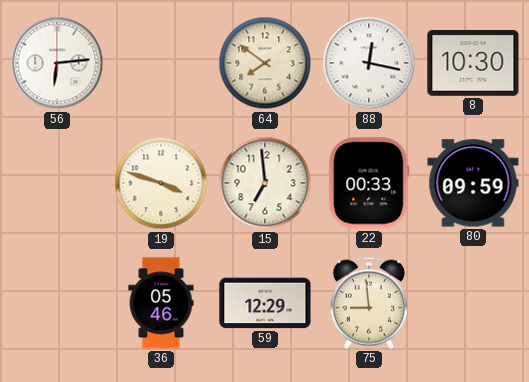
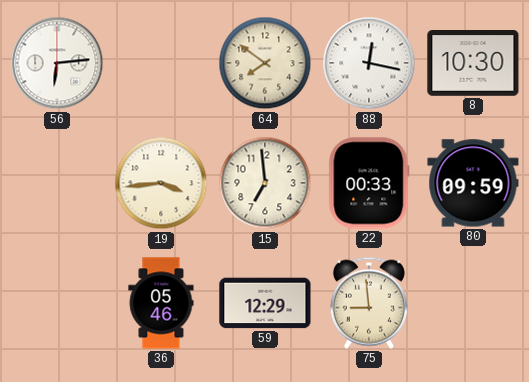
19: 3:48 -> 3:44
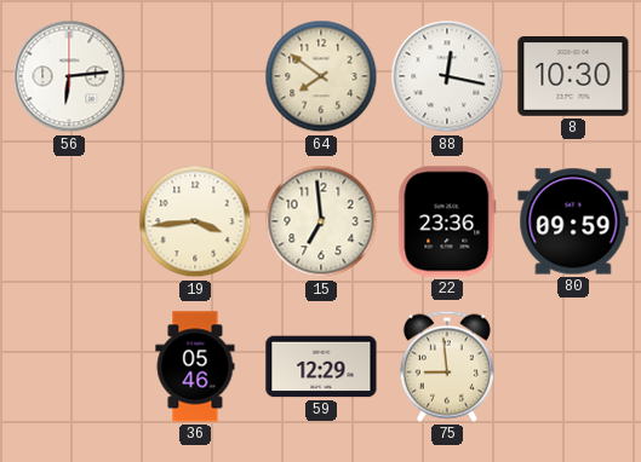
22: 00:33 -> 23:36
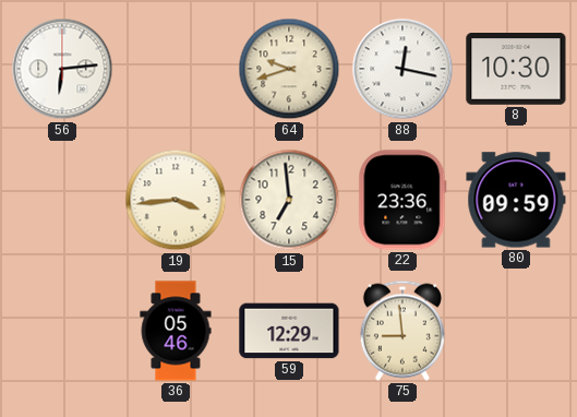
64: 7:51 -> 9:42
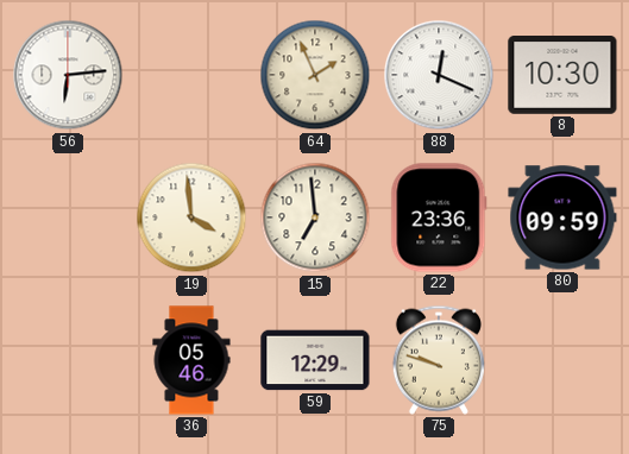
64: 9:42 -> 1:56
88: 12:17 -> 12:19
19: 3:44 -> 3:59
75: 8:59 -> 9:48
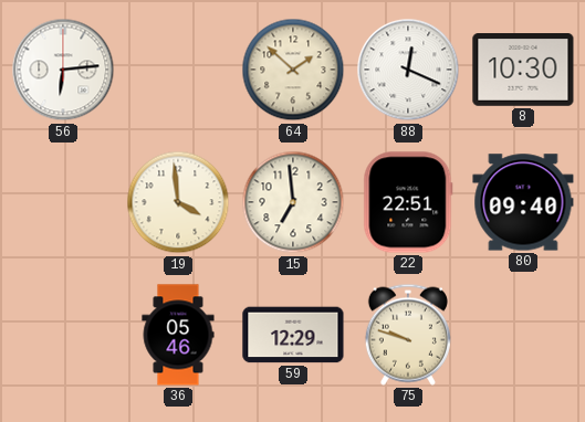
64: 1:56 -> 1:52
22: 23:36 -> 22:51
80: 09:59 -> 09:40
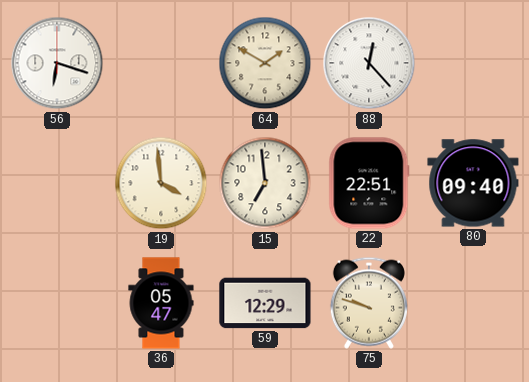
56: 6:14 -> 6:18
64: 1:52 -> 1:50
88: 12:19 -> 12:23
8: 10:30 -> none
36: 05:46 -> 05:47
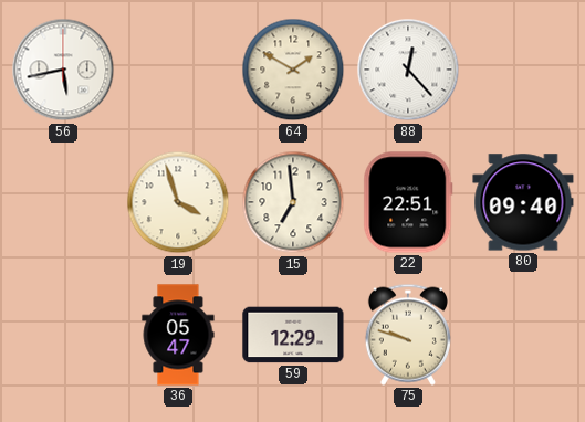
56: 6:18 -> 5:43
19: 3:59 -> 3:57
